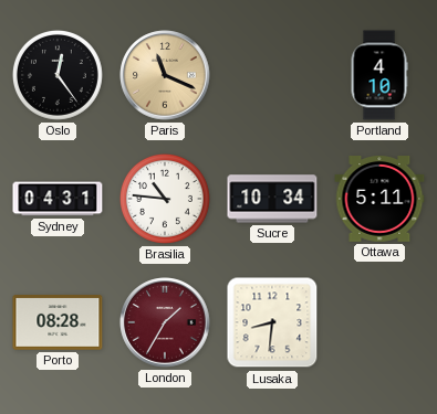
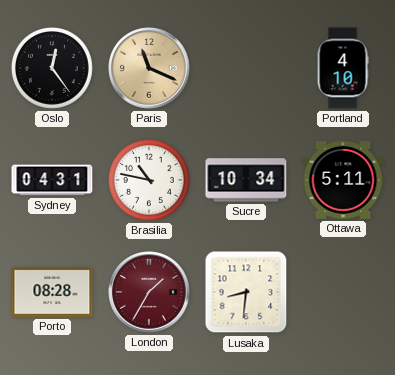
Brasilia: 10:46 -> 10:47
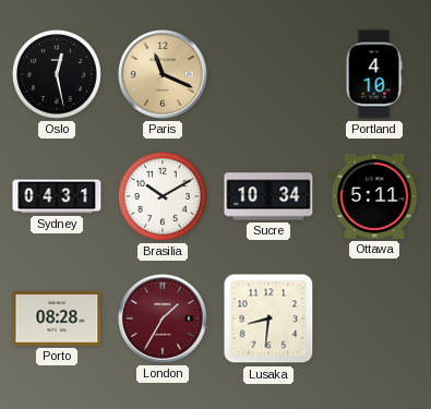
Oslo: 12:24 -> 12:28
Brasilia: 10:47 -> 10:10
